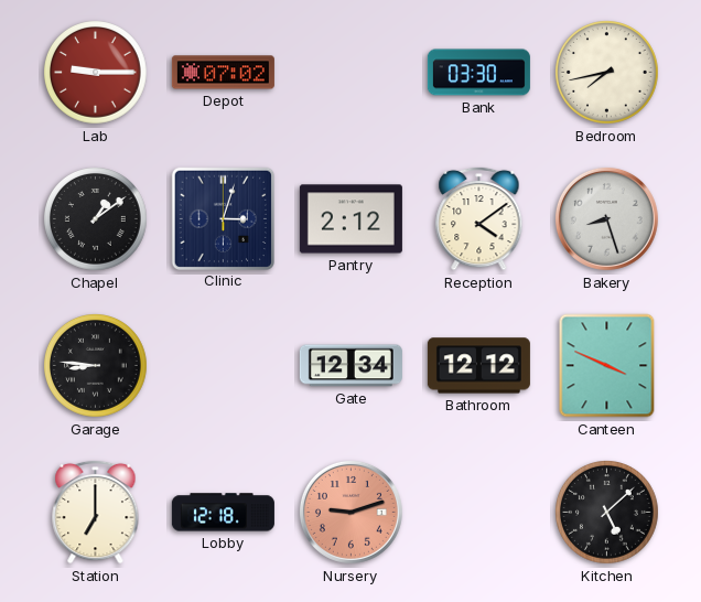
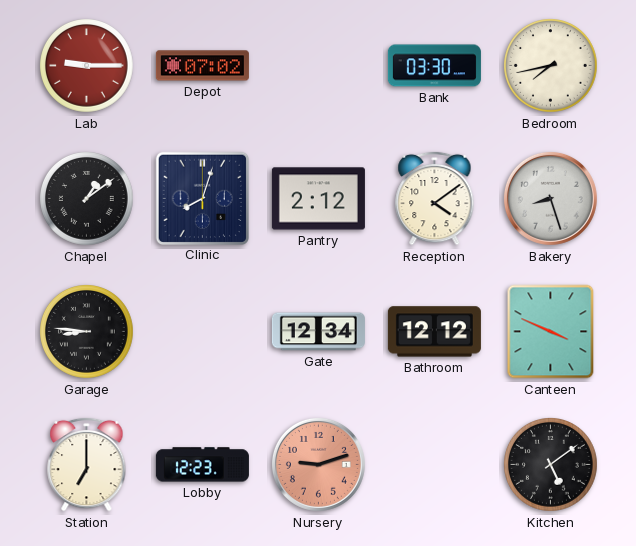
Clinic: 3:03 -> 8:03
Lobby: 12:18 -> 12:23
Kitchen: 5:08 -> 5:09
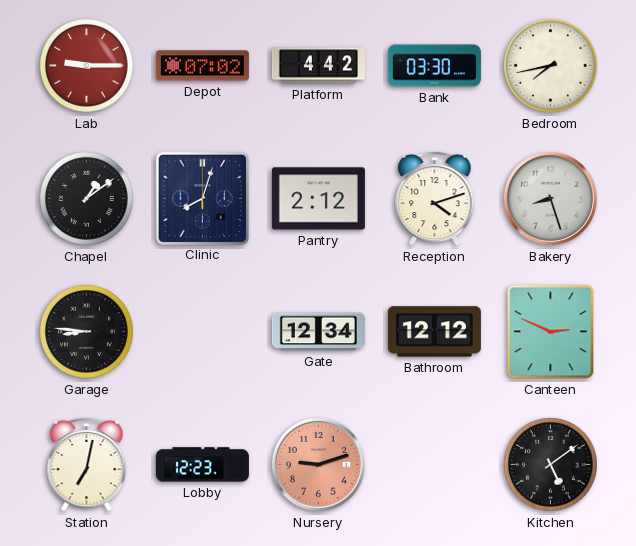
Platform: none -> 4:42
Reception: 4:09 -> 4:12
Canteen: 3:49 -> 2:49
Station: 7:00 -> 7:02
